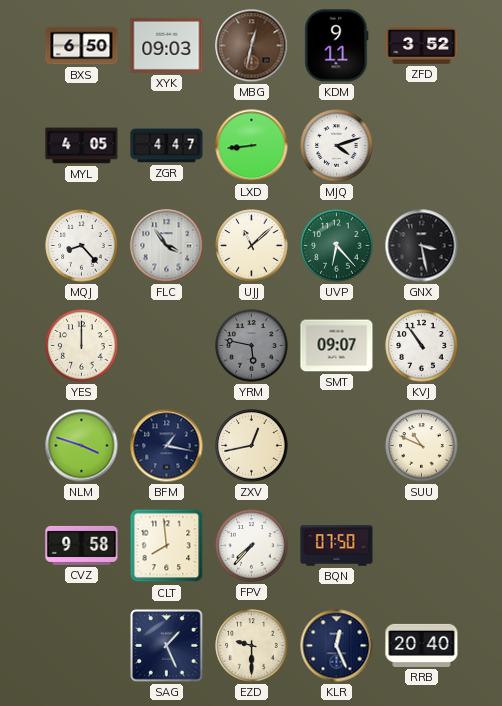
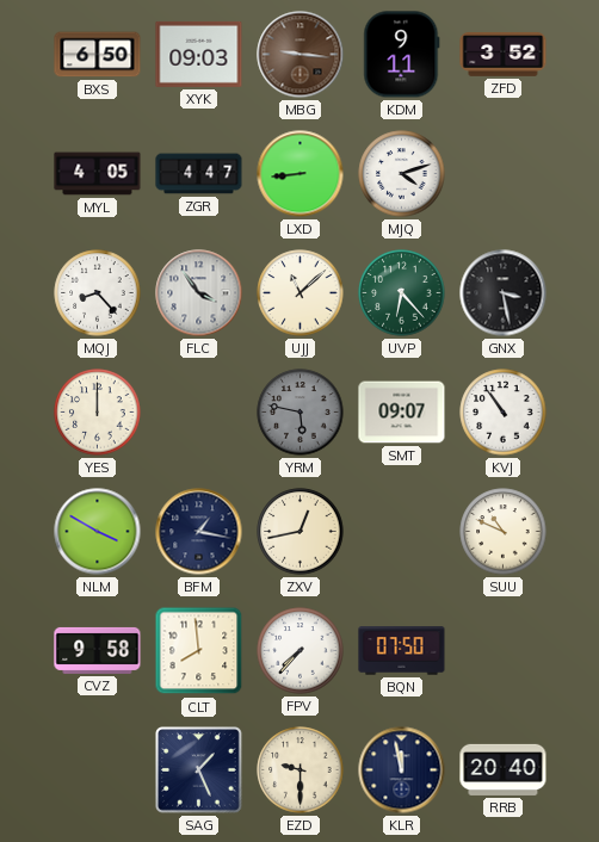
MBG: 12:32 -> 9:16
NLM: 3:48 -> 3:50
KLR: 12:26 -> 11:58
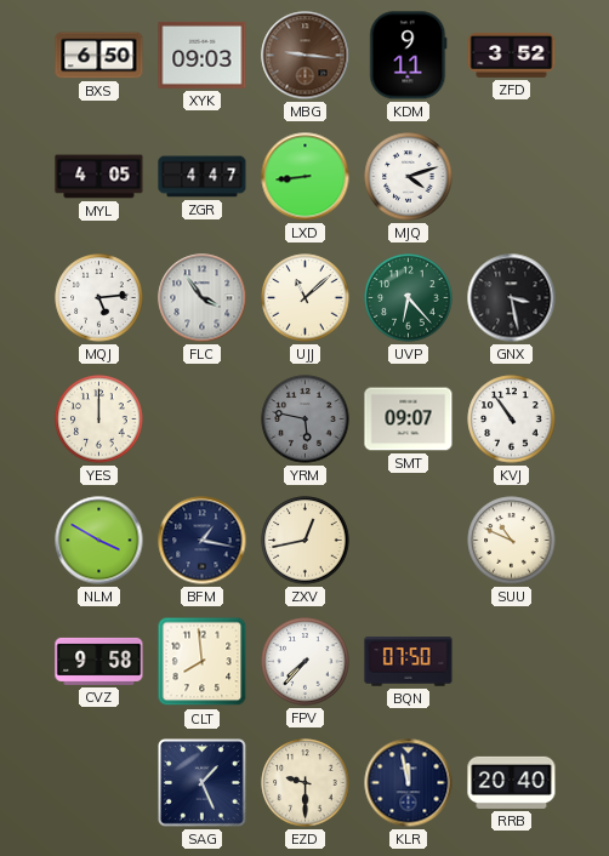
MQJ: 8:23 -> 5:14
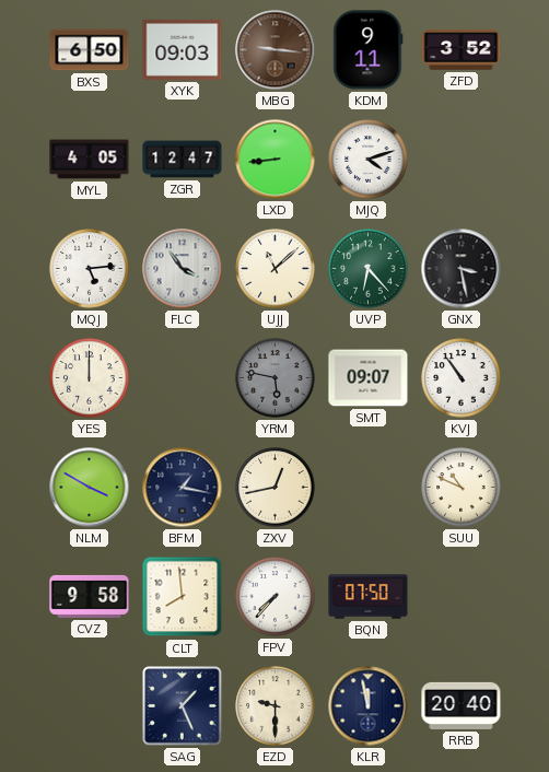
ZGR: 4:47 -> 12:47
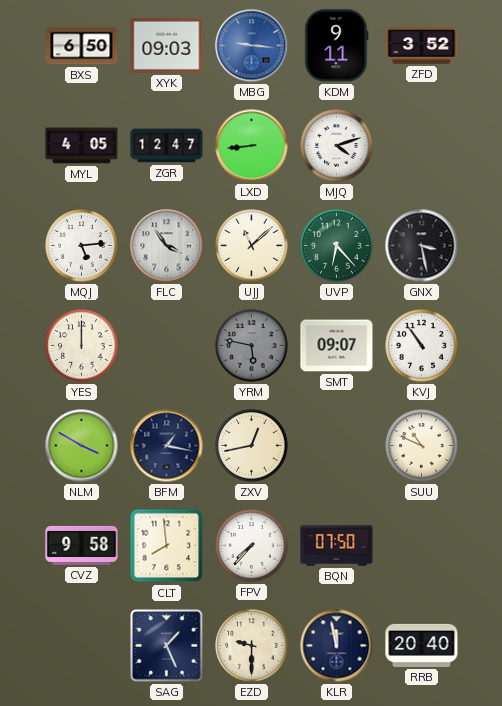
MBG dial: brown -> blue
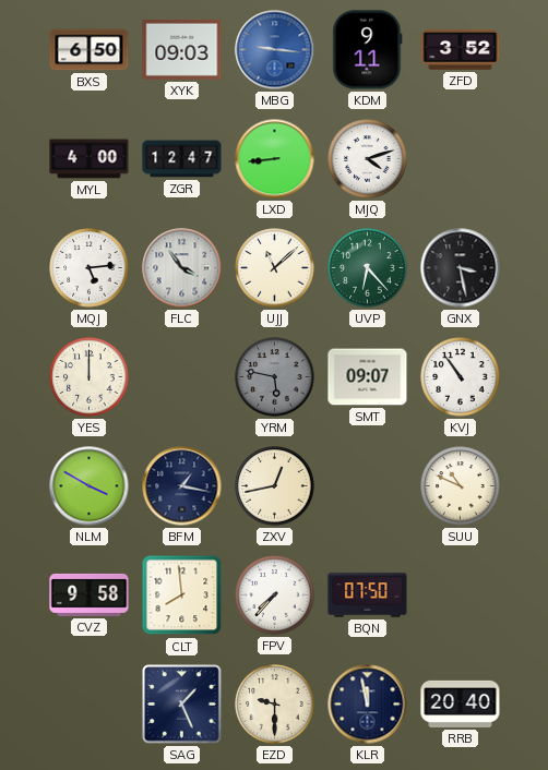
MYL: 4:05 -> 4:00
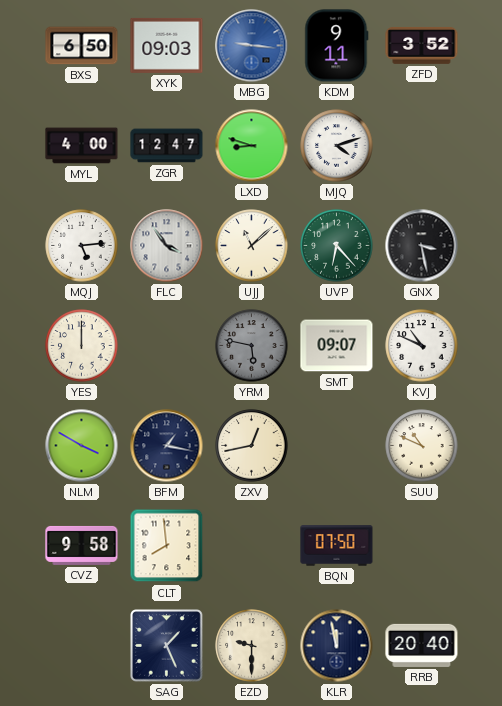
LXD: 8:44 -> 8:48
KVJ: 10:54 -> 10:49
FPV: 7:37 -> none
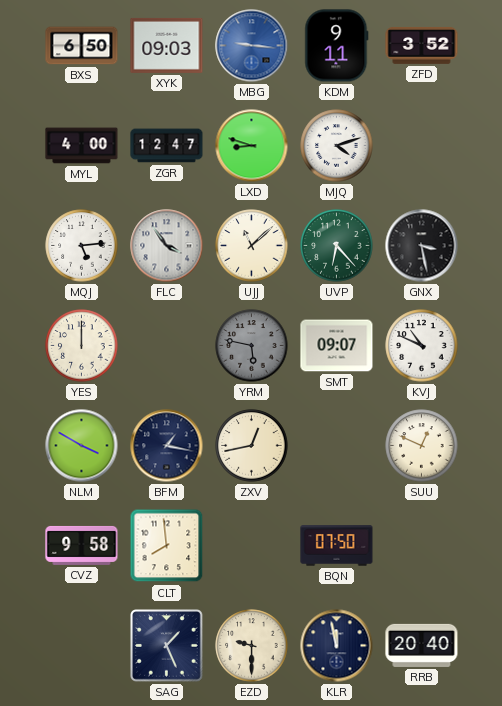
SUU: 10:49 -> 12:49
